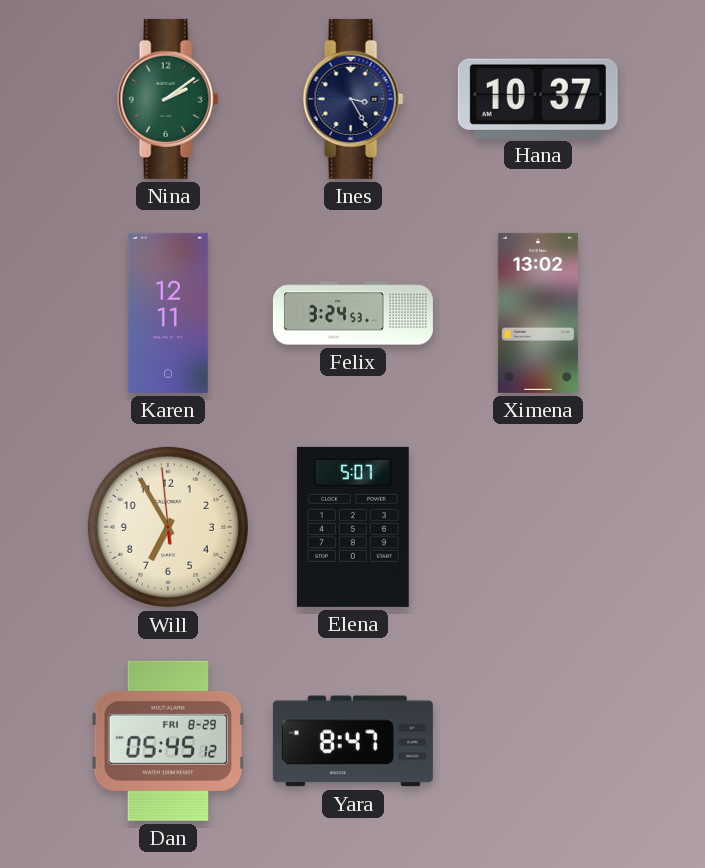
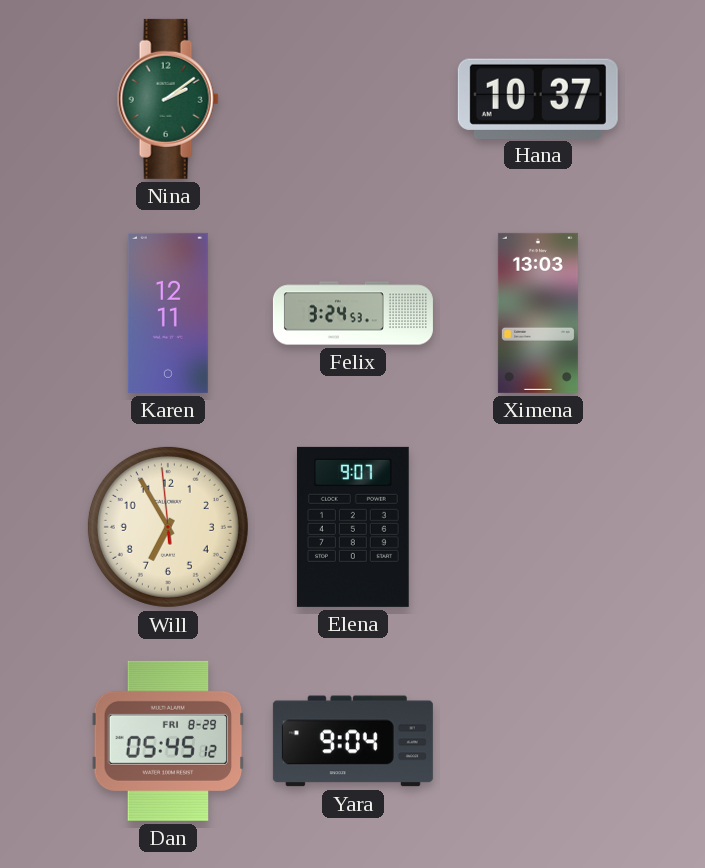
Ines: 3:25 -> none
Ximena: 13:02 -> 13:03
Elena: 5:07 -> 9:07
Yara: 8:47 -> 9:04
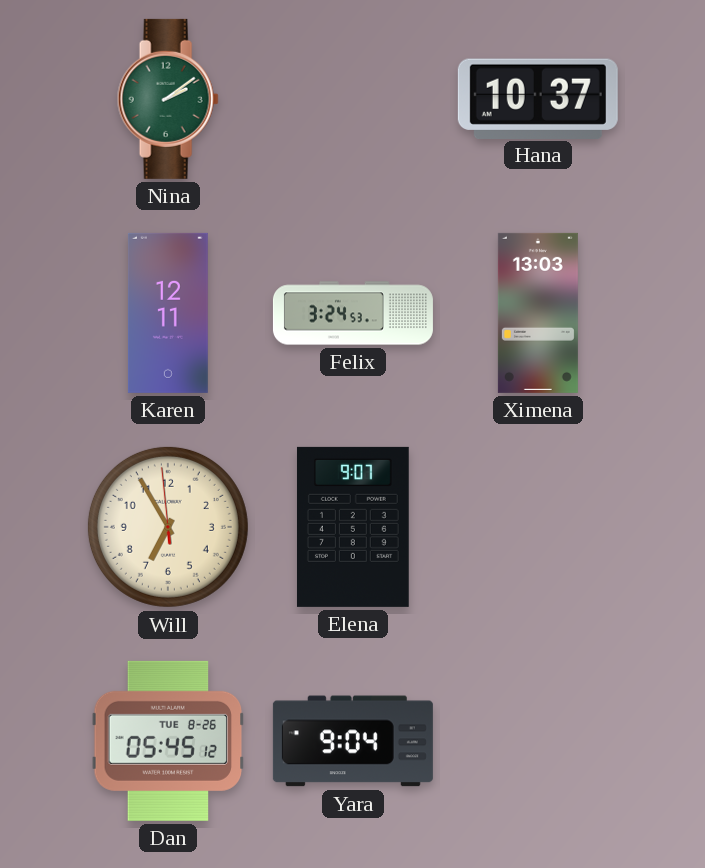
Dan date: FRI 8-29 -> TUE 8-26
